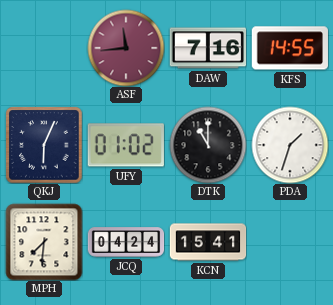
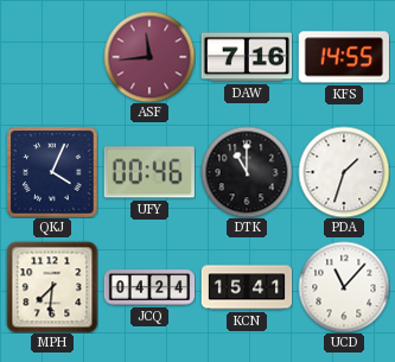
QKJ: 6:04 -> 4:04
UFY: 01:02 -> 00:46
UCD: none -> 11:07
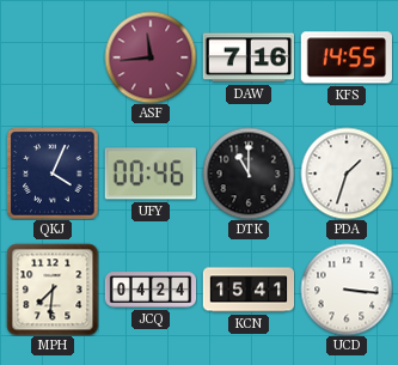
UCD: 11:07 -> 3:16
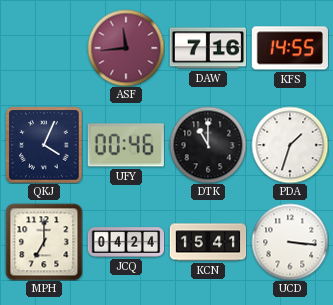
MPH: 7:31 -> 7:00
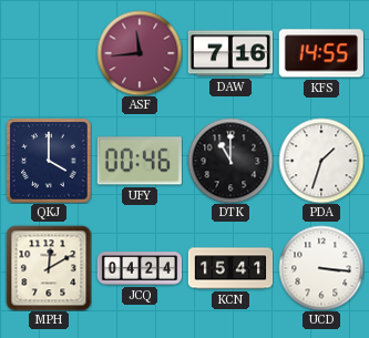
QKJ: 4:04 -> 4:00
MPH: 7:00 -> 12:10
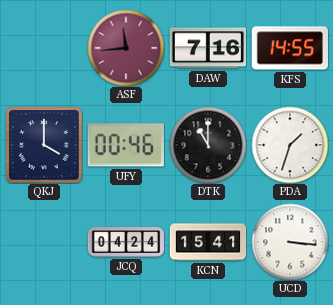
MPH: 12:10 -> none
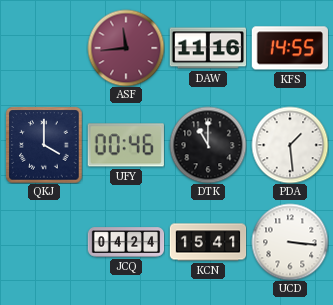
DAW: 7:16 -> 11:16
PDA: 1:33 -> 1:29
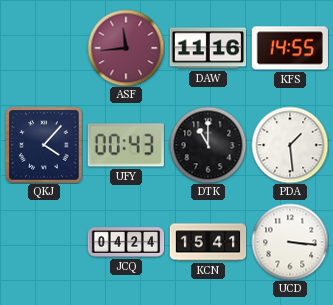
QKJ: 4:00 -> 4:07
UFY: 00:46 -> 00:43
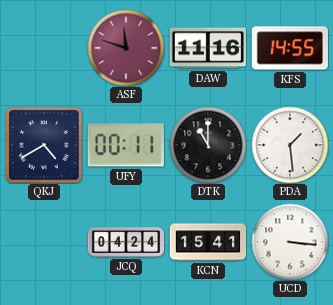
ASF: 11:44 -> 11:48
QKJ: 4:07 -> 4:40
UFY: 00:43 -> 00:11
